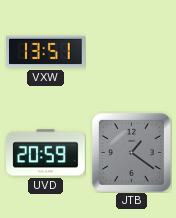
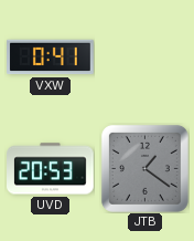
VXW: 13:51 -> 0:41
UVD: 20:59 -> 20:53
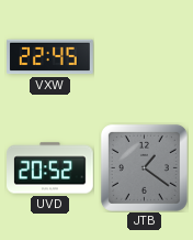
VXW: 0:41 -> 22:45
UVD: 20:53 -> 20:52
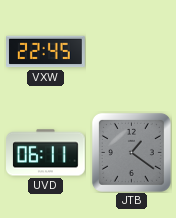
UVD: 20:52 -> 06:11
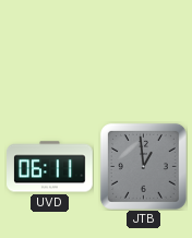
VXW: 22:45 -> none
JTB: 1:21 -> 12:59
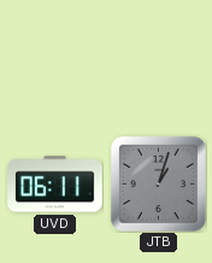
JTB: 12:59 -> 1:03
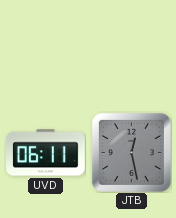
JTB: 1:03 -> 12:28
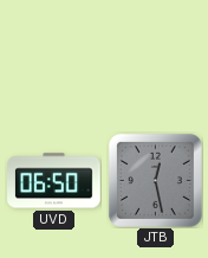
UVD: 06:11 -> 06:50
